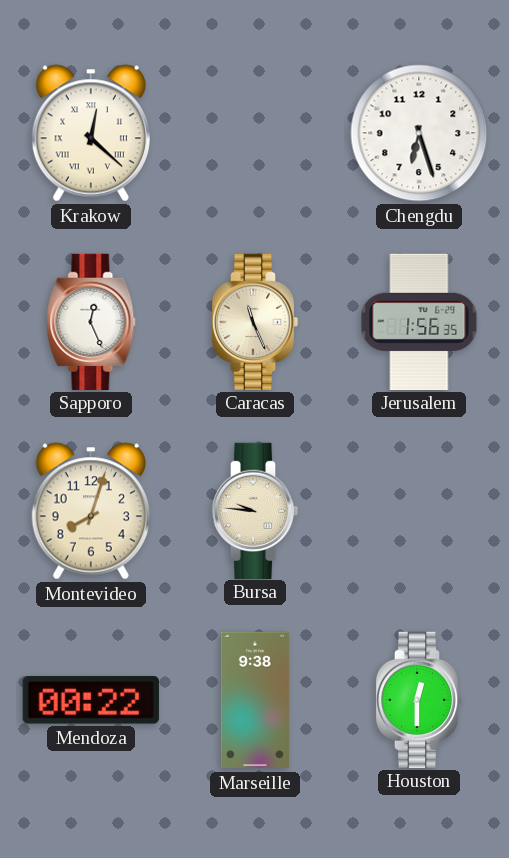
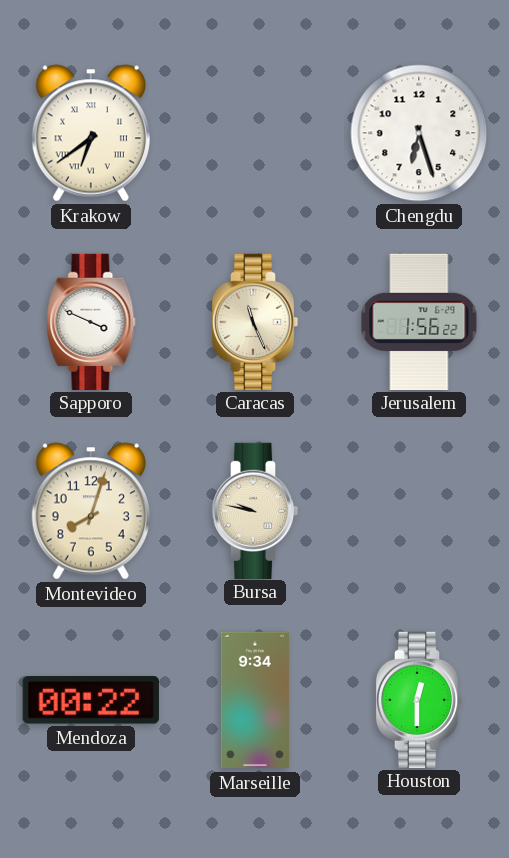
Krakow: 12:22 -> 6:39
Sapporo: 12:26 -> 3:49
Jerusalem: 1:56:35 -> 1:56:22
Bursa: 9:46 -> 9:47
Marseille: 9:38 -> 9:34
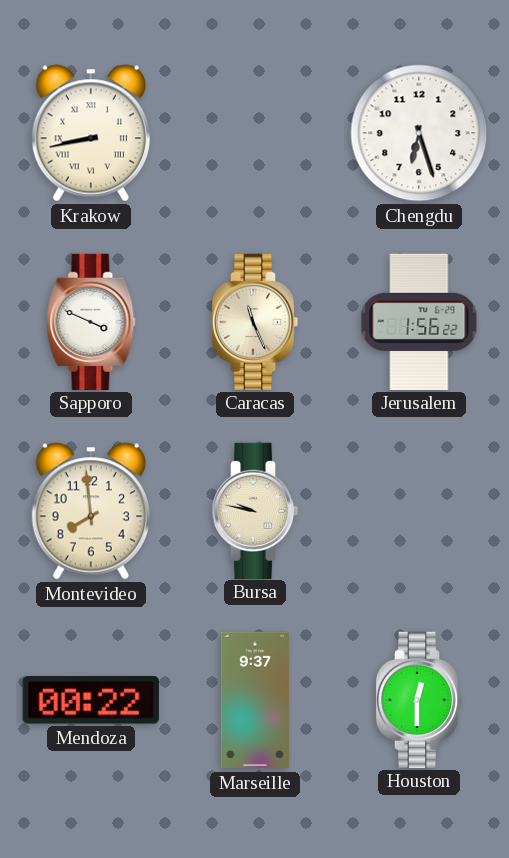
Krakow: 6:39 -> 8:43
Montevideo: 8:03 -> 7:59
Marseille: 9:34 -> 9:37
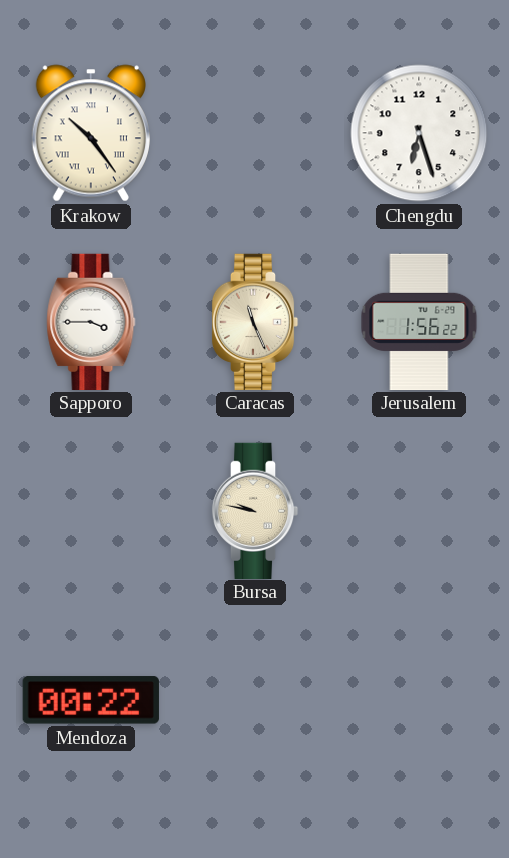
Krakow: 8:43 -> 10:24
Sapporo: 3:49 -> 3:45
Montevideo: 7:59 -> none
Marseille: 9:37 -> none
Houston: 12:30 -> none
